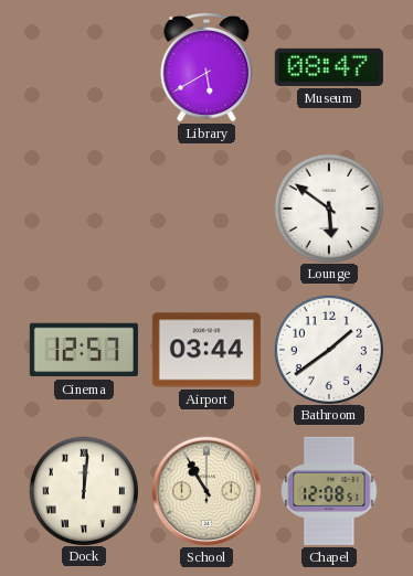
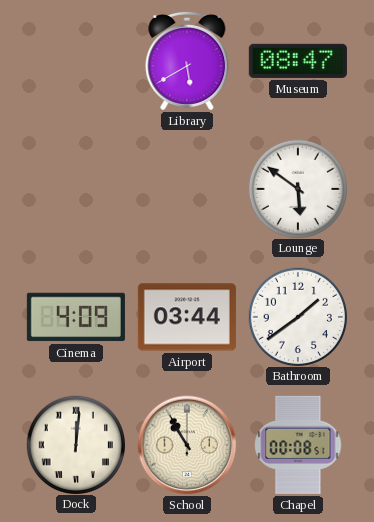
Cinema: 12:57 -> 4:09
Chapel: 12:08 -> 00:08
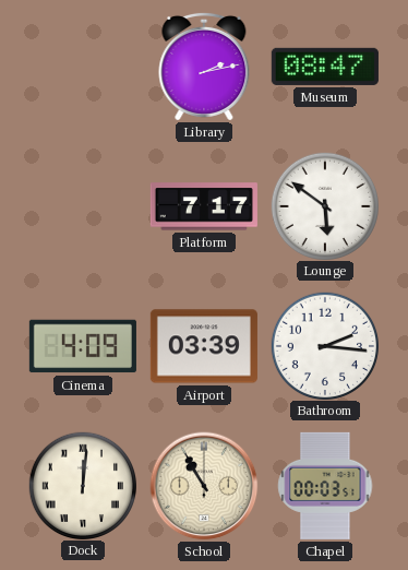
Library: 5:40 -> 2:13
Platform: none -> 7:17
Airport: 03:44 -> 03:39
Bathroom: 1:39 -> 2:16
Chapel: 00:08 -> 00:03
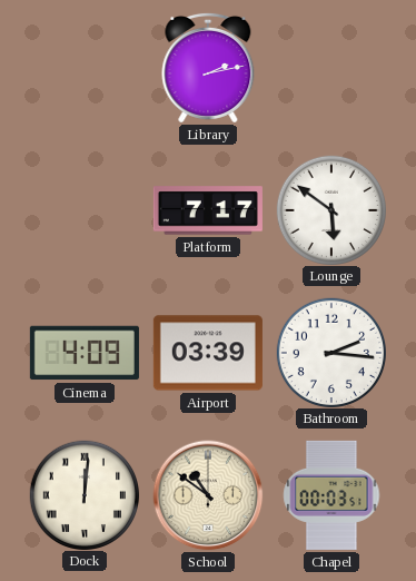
Museum: 08:47 -> none
School: 10:55 -> 10:51
